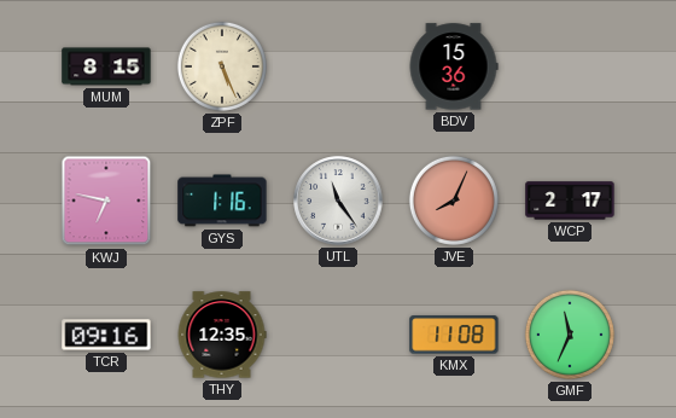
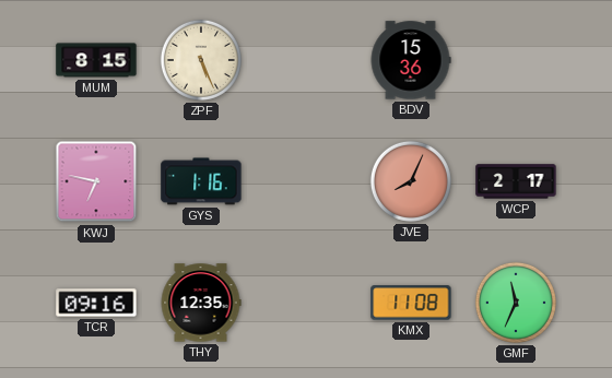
UTL: 11:24 -> none
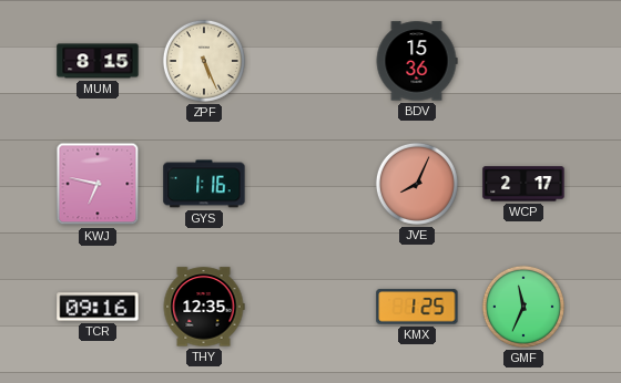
KMX: 11:08 -> 1:25
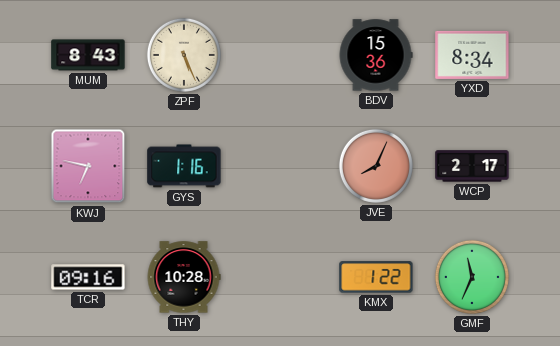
MUM: 8:15 -> 8:43
YXD: none -> 8:34
THY: 12:35 -> 10:28
KMX: 1:25 -> 1:22
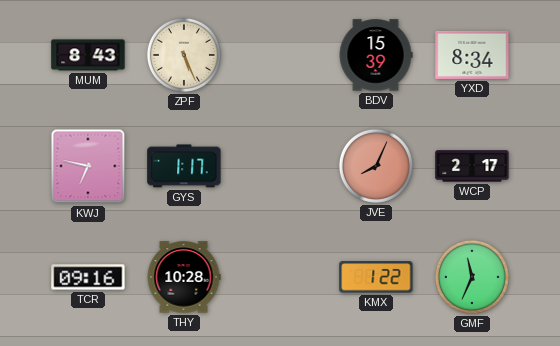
BDV: 15:36 -> 15:39
GYS: 1:16 -> 1:17
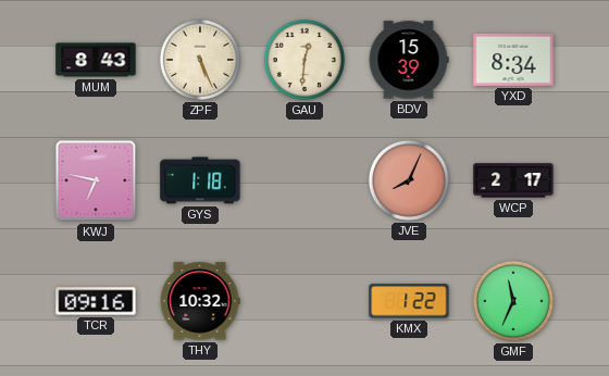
GAU: none -> 12:31
GYS: 1:17 -> 1:18
THY: 10:28 -> 10:32
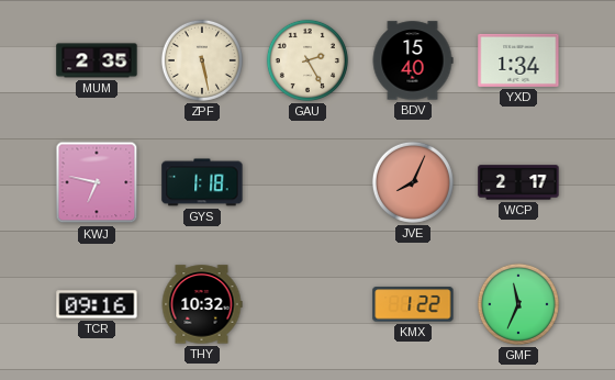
MUM: 8:43 -> 2:35
ZPF: 5:26 -> 5:28
GAU: 12:31 -> 2:25
BDV: 15:39 -> 15:40
YXD: 8:34 -> 1:34
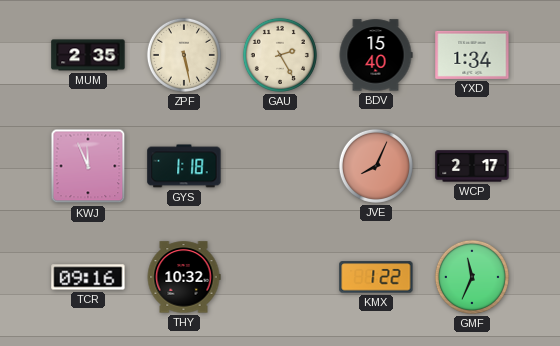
KWJ: 6:47 -> 11:56
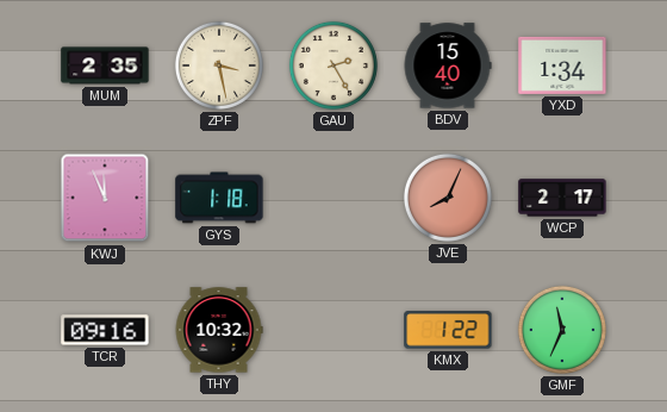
ZPF: 5:28 -> 3:28
